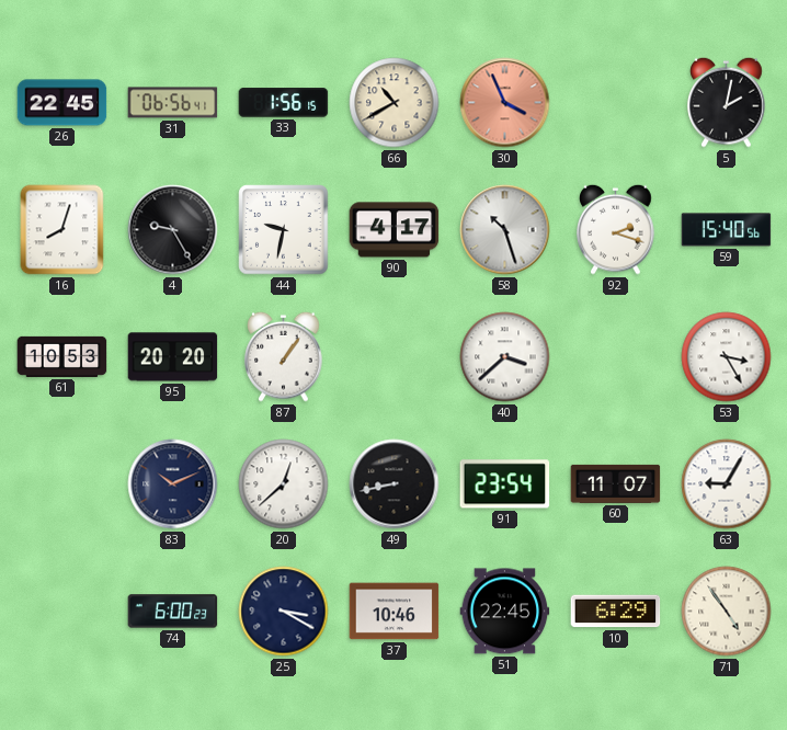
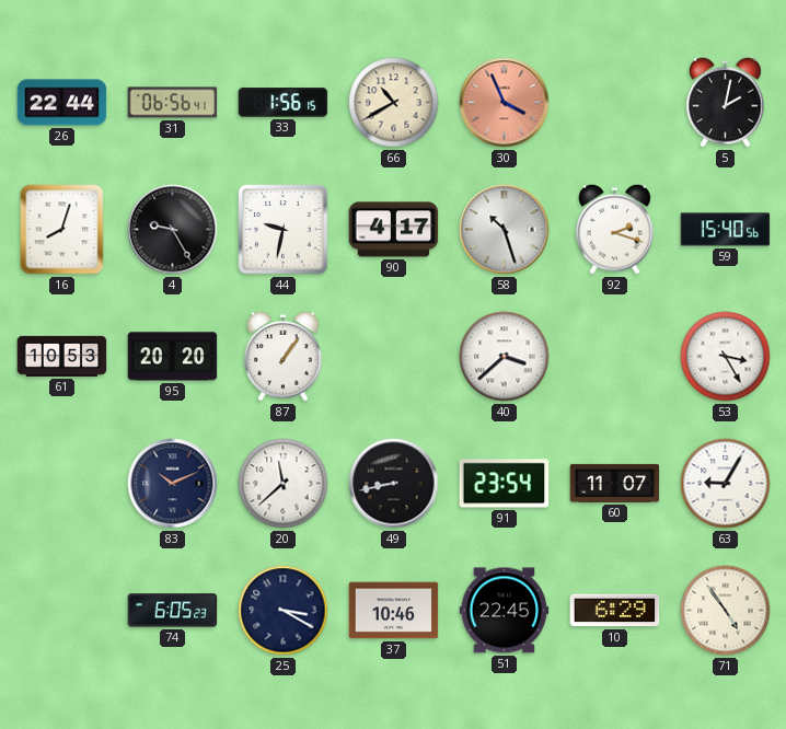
26: 22:45 -> 22:44
20: 12:38 -> 11:38
74: 6:00 -> 6:05
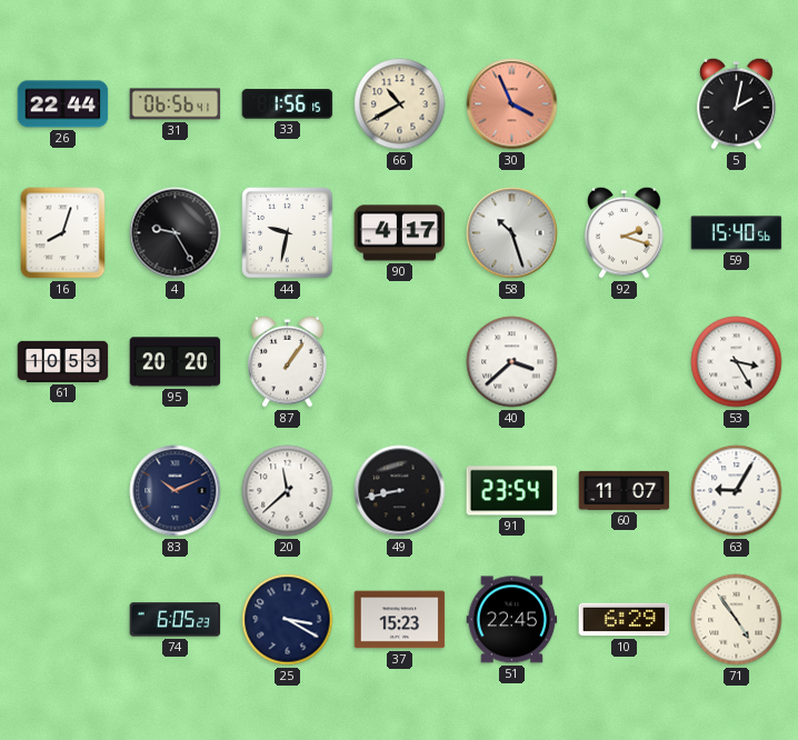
37: 10:46 -> 15:23
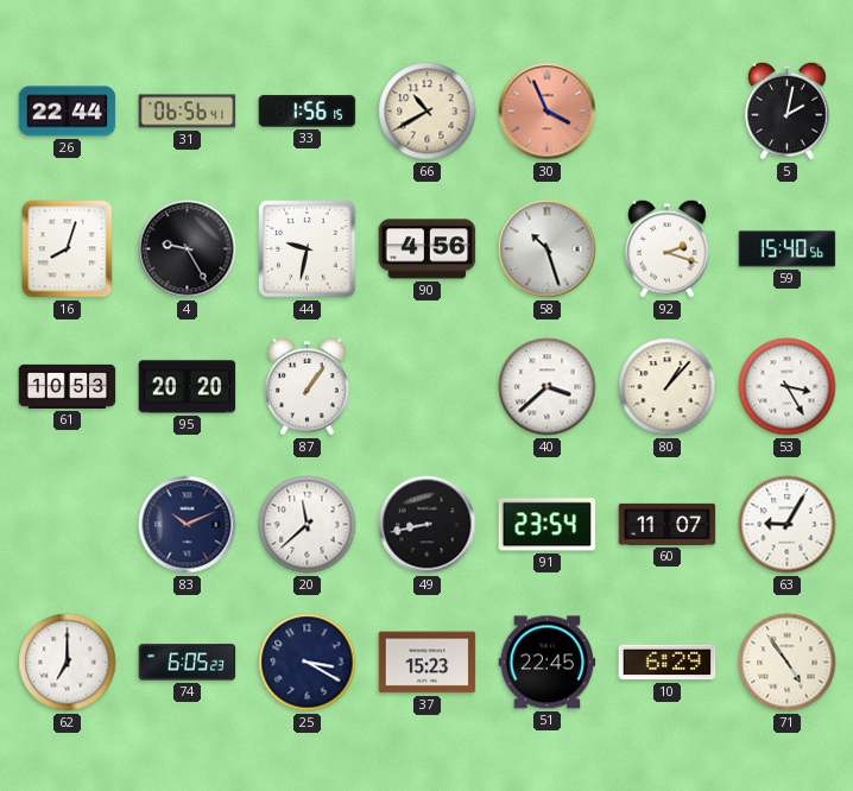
90: 4:17 -> 4:56
80: none -> 1:07
62: none -> 7:00
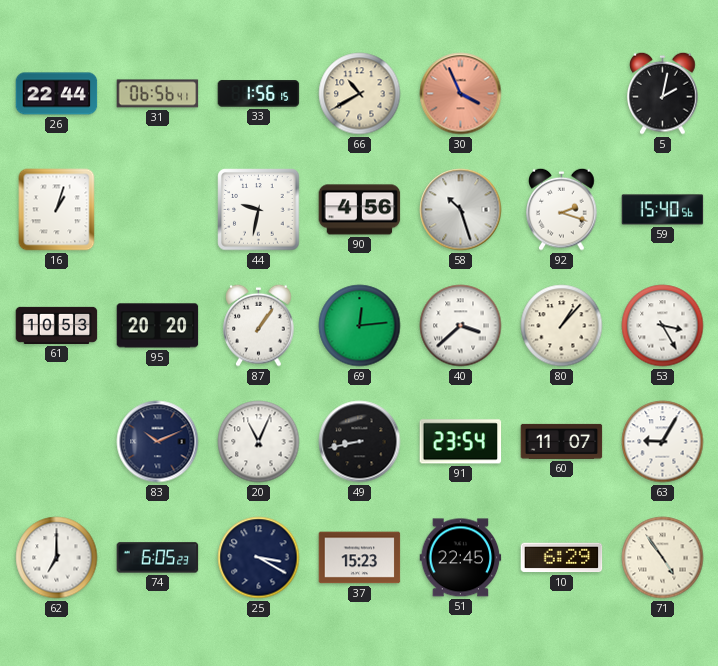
16: 8:03 -> 1:03
4: 9:25 -> none
69: none -> 12:14
20: 11:38 -> 11:04
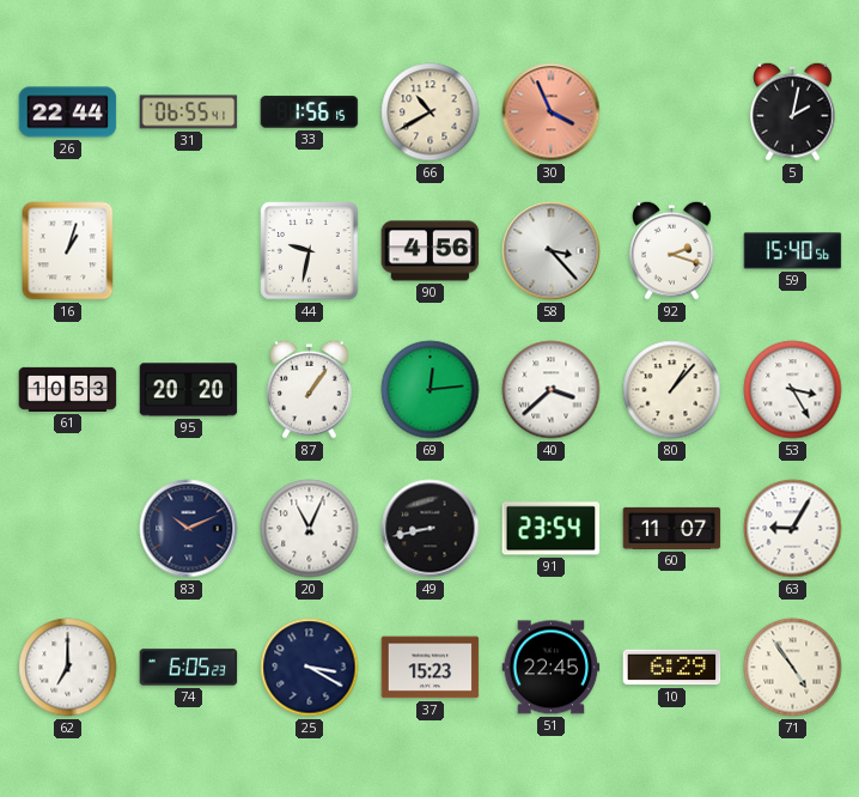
31: 06:56 -> 06:55
58: 10:27 -> 3:23
